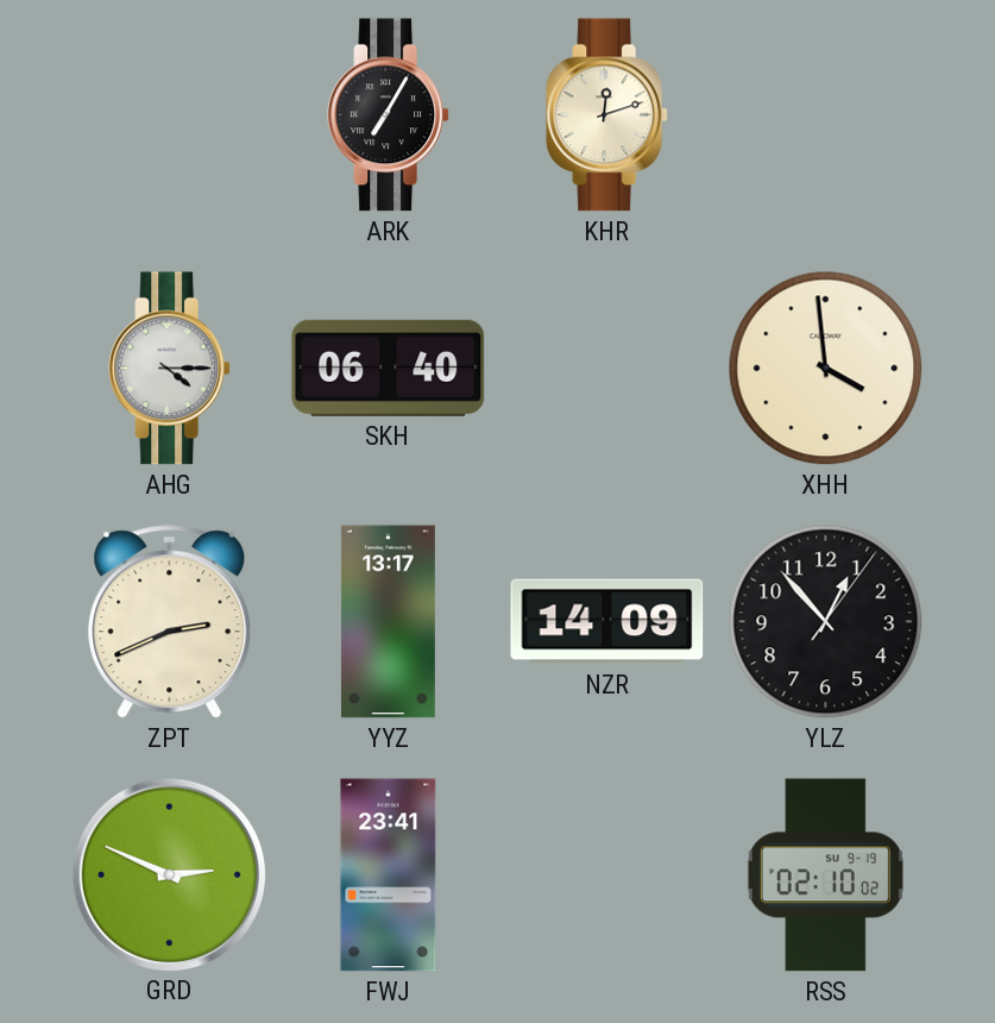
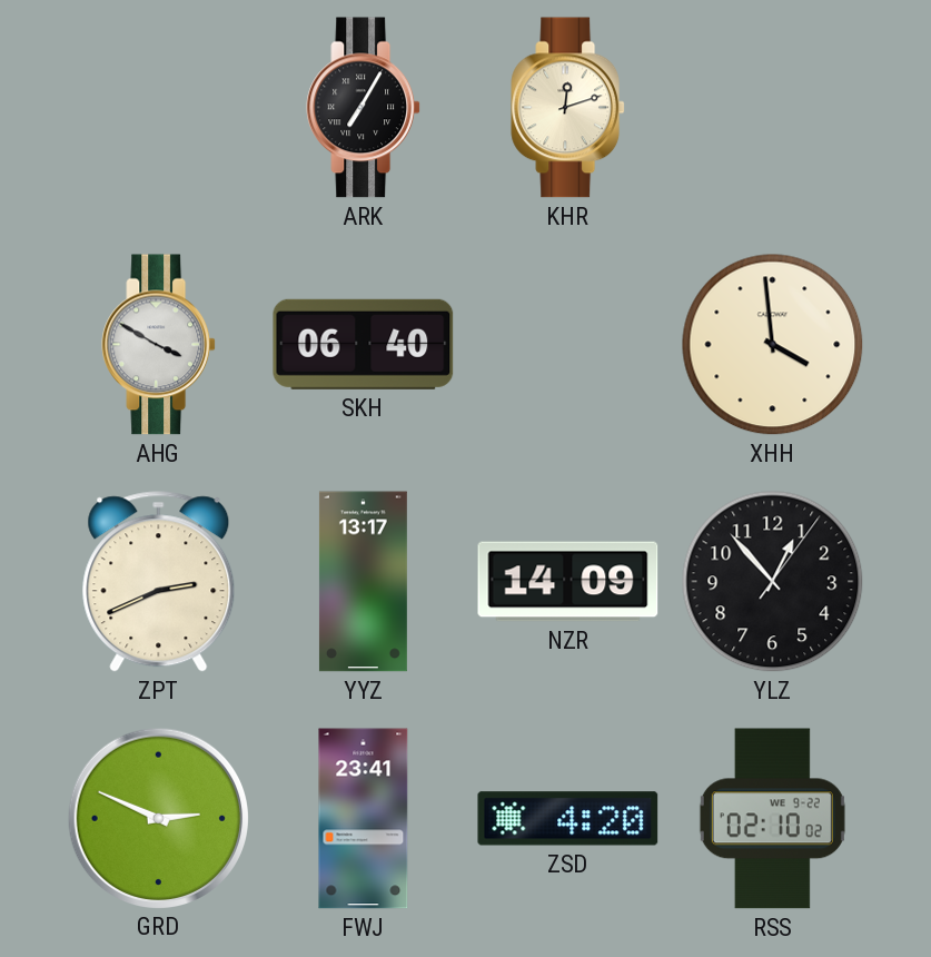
AHG: 4:15 -> 3:50
ZSD: none -> 4:20
RSS date: SU 9-19 -> WE 9-22
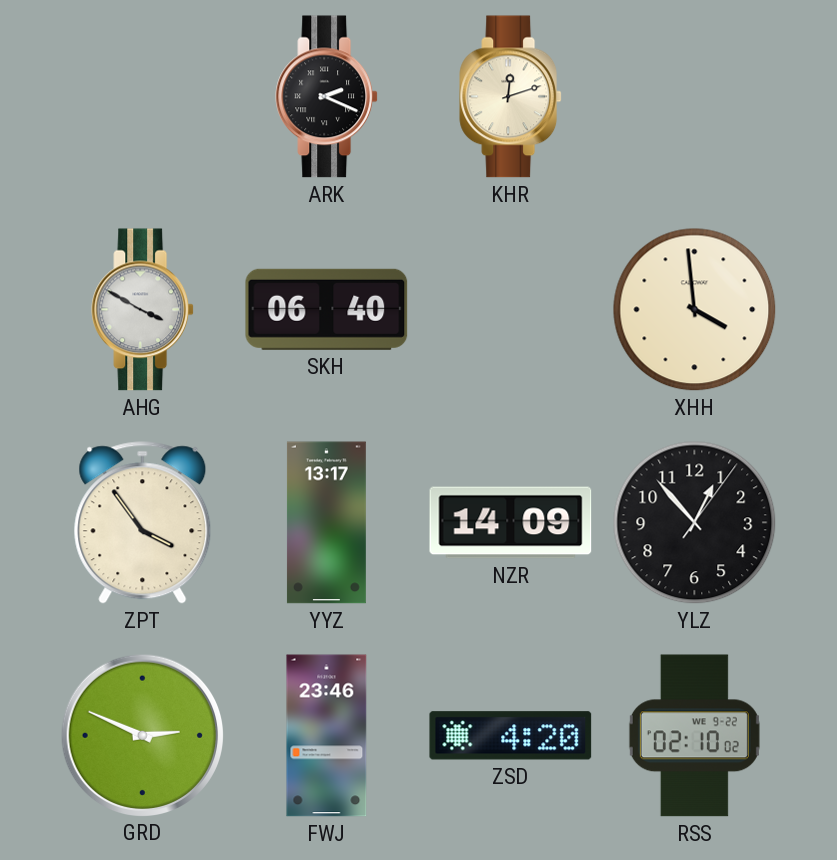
ARK: 7:05 -> 2:19
ZPT: 2:41 -> 3:54
FWJ: 23:41 -> 23:46
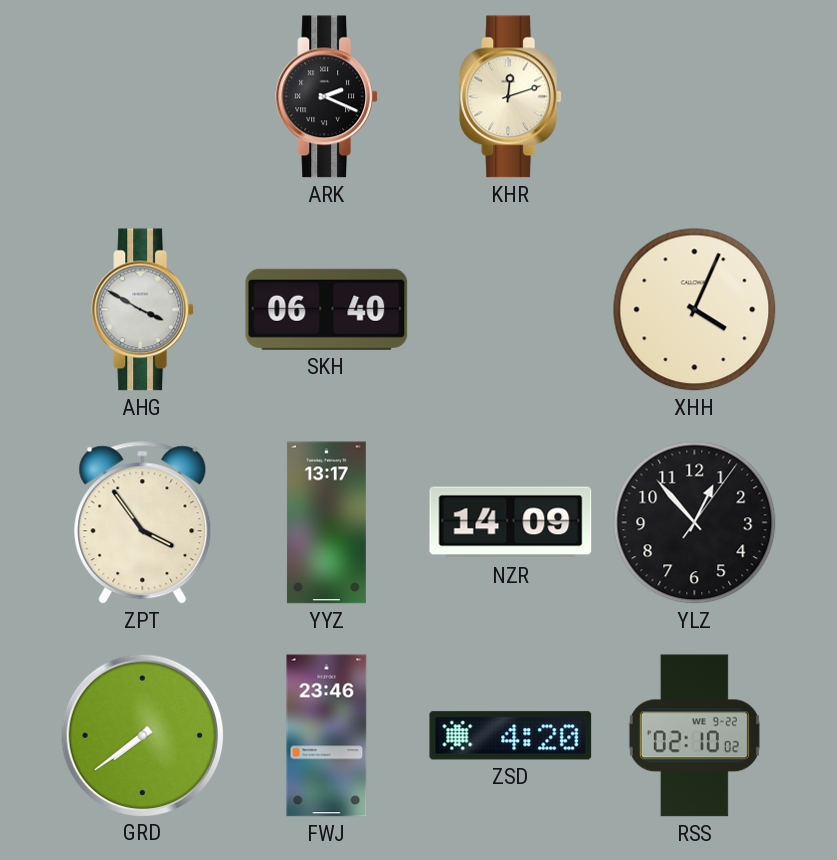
XHH: 3:59 -> 4:04
GRD: 2:49 -> 7:39
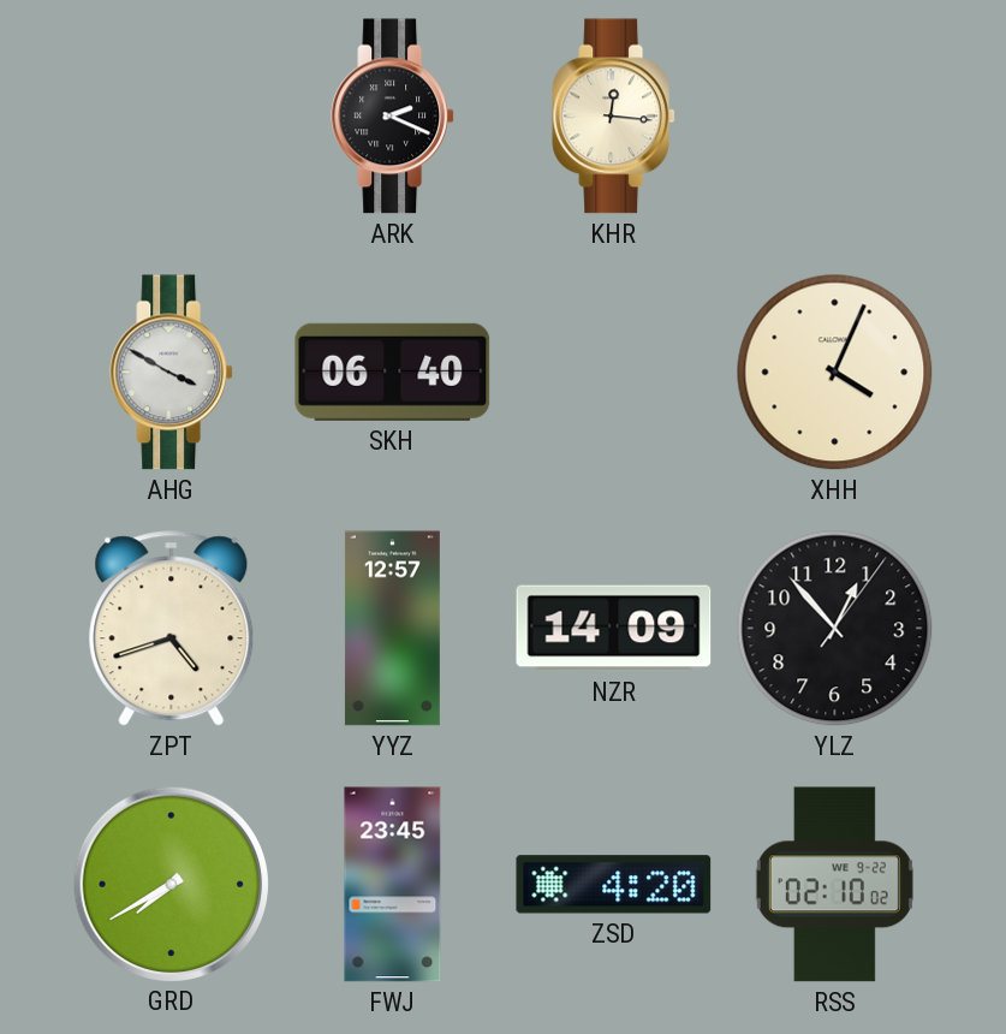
KHR: 12:12 -> 12:16
ZPT: 3:54 -> 4:42
YYZ: 13:17 -> 12:57
GRD: 7:39 -> 7:40
FWJ: 23:46 -> 23:45
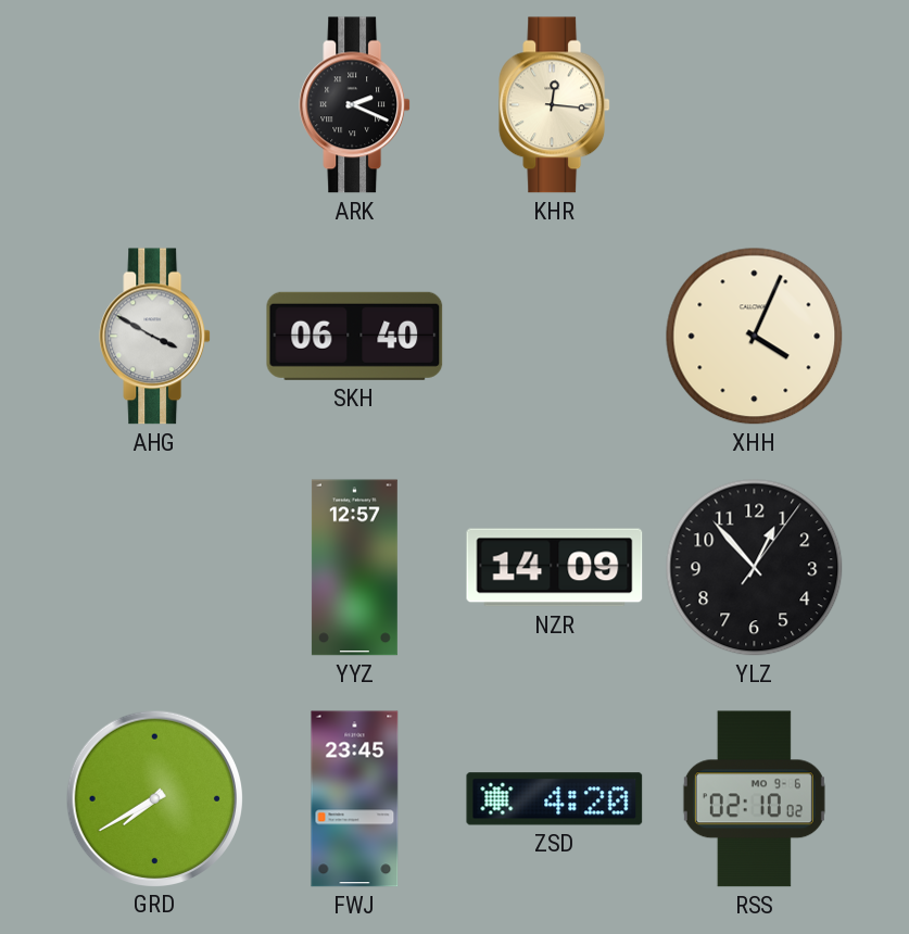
ZPT: 4:42 -> none
RSS date: WE 9-22 -> MO 9-6
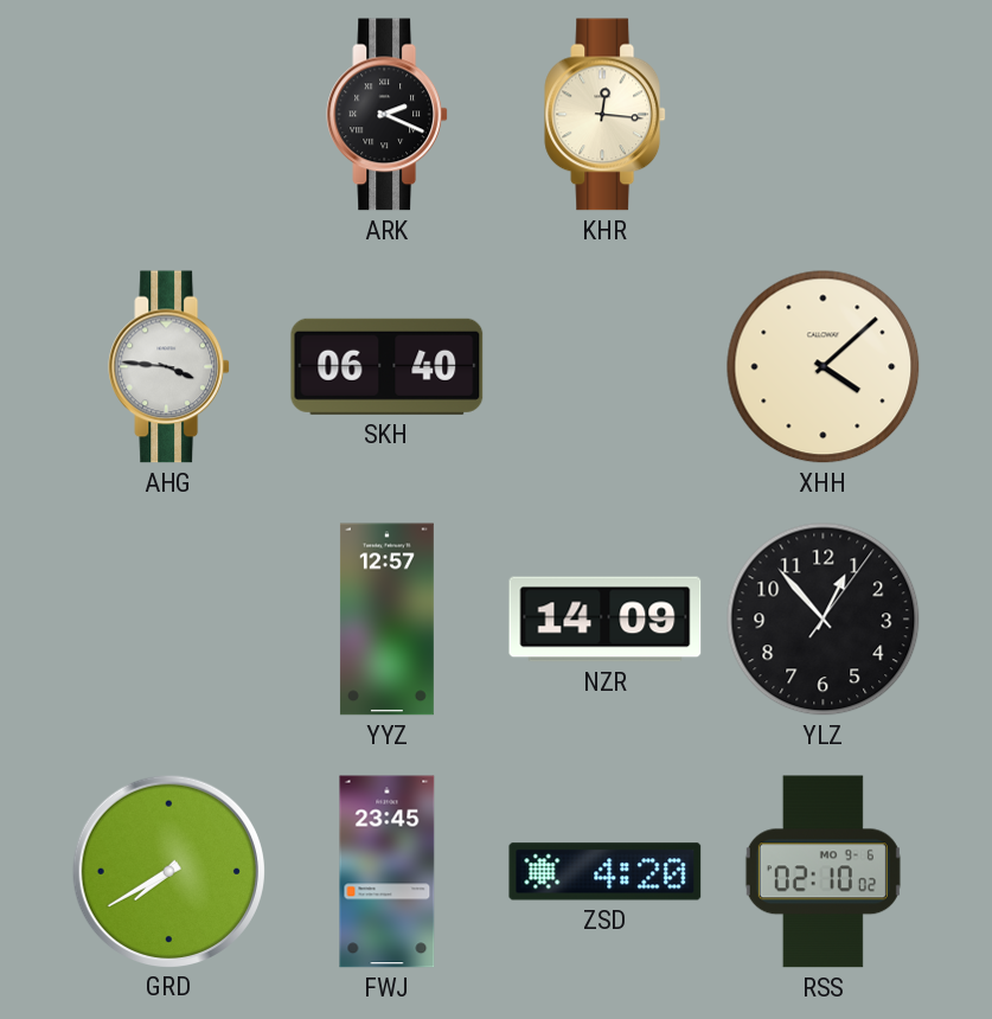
AHG: 3:50 -> 3:46
XHH: 4:04 -> 4:08
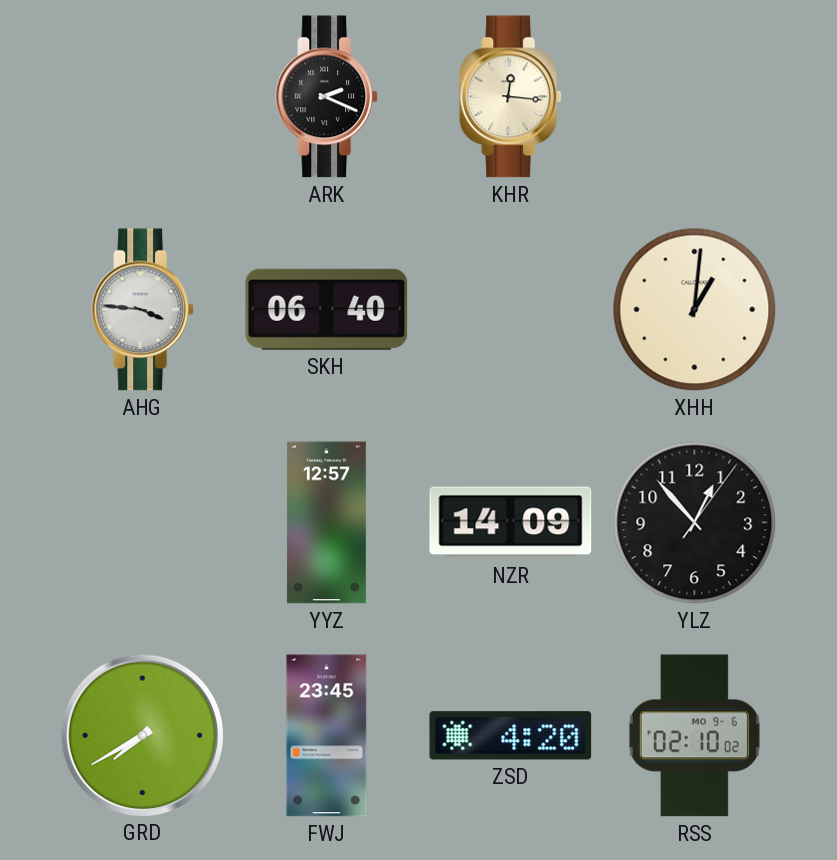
XHH: 4:08 -> 1:01
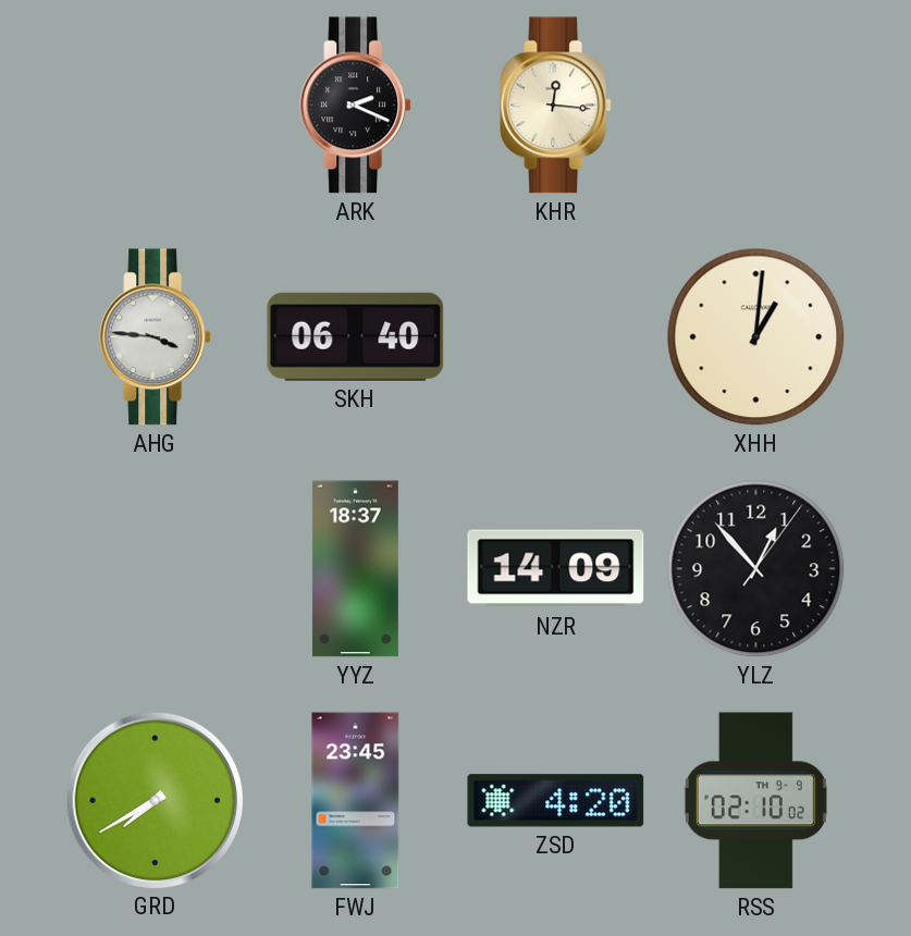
YYZ: 12:57 -> 18:37
RSS date: MO 9-6 -> TH 9-9
